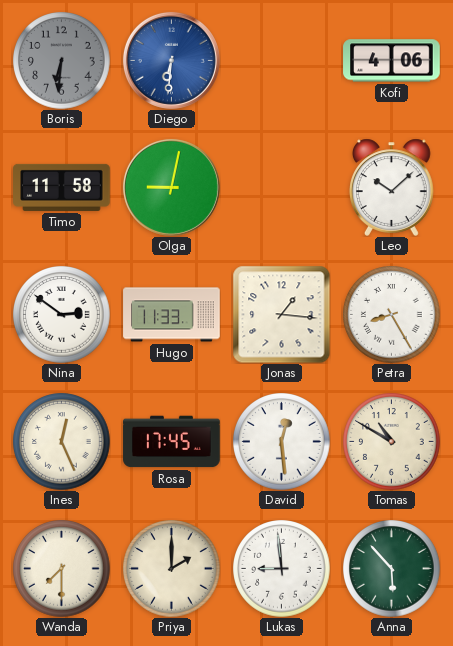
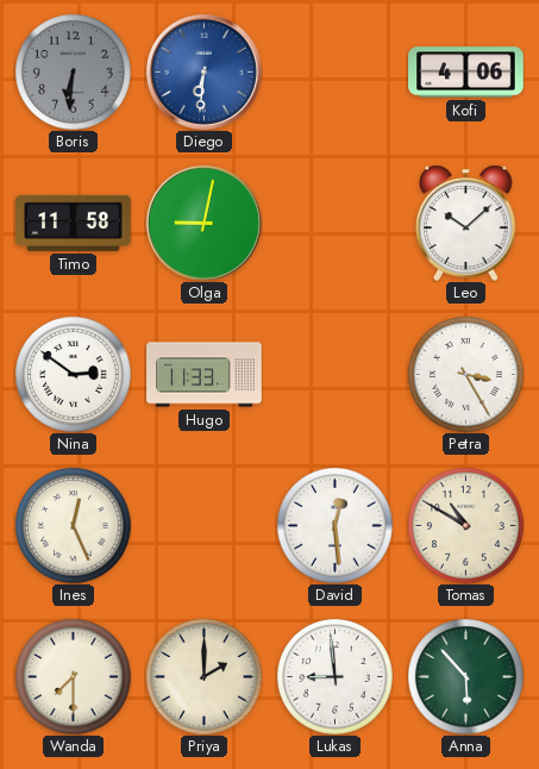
Jonas: 1:16 -> none
Petra: 8:25 -> 3:25
Rosa: 17:45 -> none
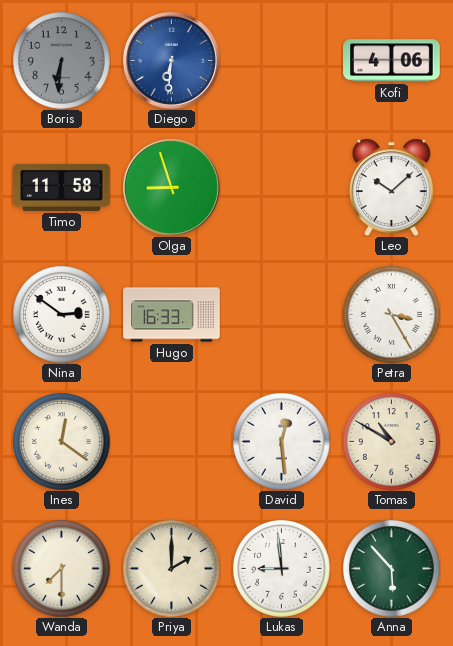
Olga: 9:02 -> 8:57
Hugo: 11:33 -> 16:33
Ines: 12:26 -> 12:21
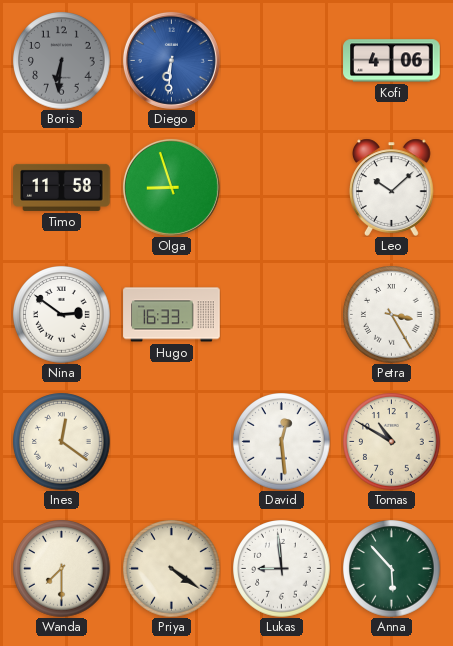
Priya: 2:00 -> 4:21
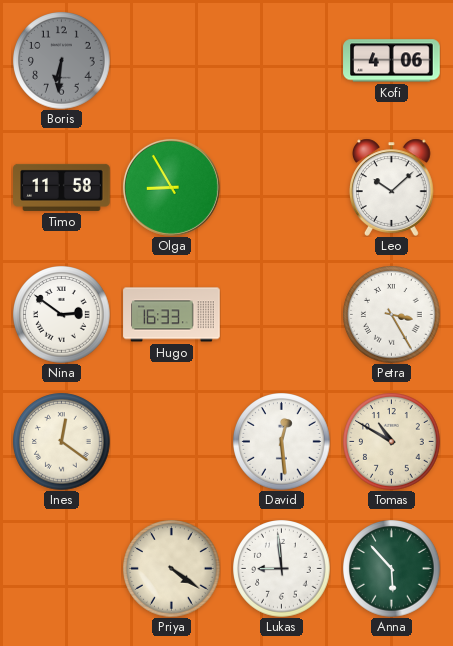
Diego: 6:31 -> none
Olga: 8:57 -> 8:55
Wanda: 7:30 -> none
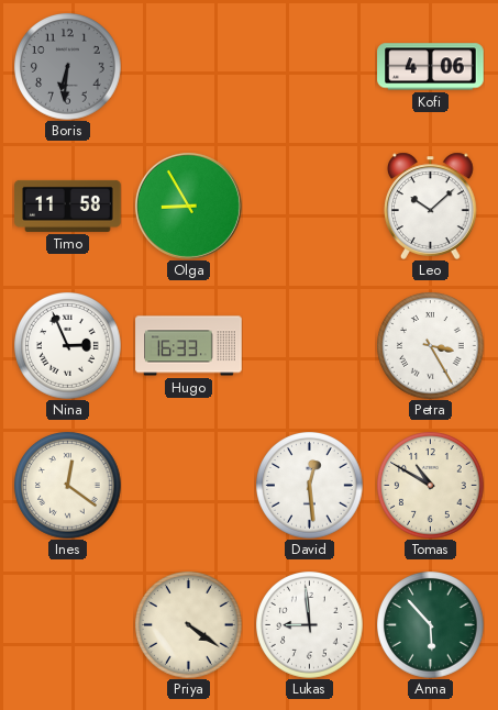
Nina: 2:51 -> 2:56
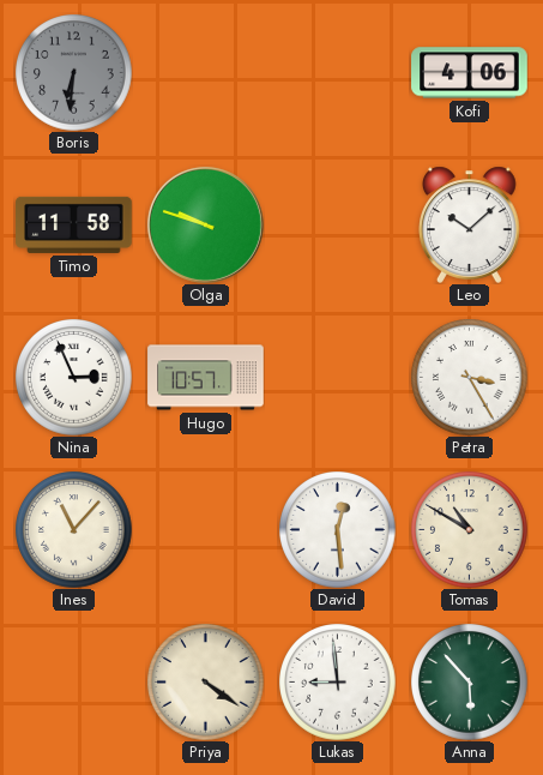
Olga: 8:55 -> 9:48
Hugo: 16:33 -> 10:57
Ines: 12:21 -> 11:07
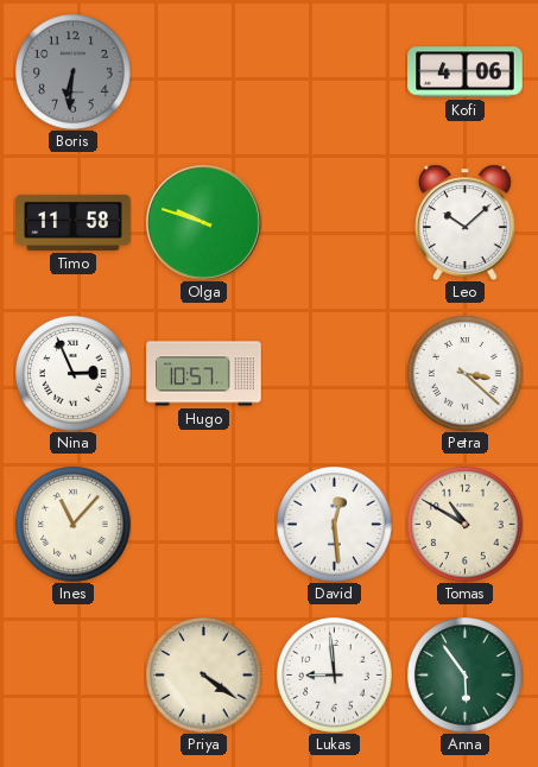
Petra: 3:25 -> 3:22
Anna: 5:53 -> 5:54
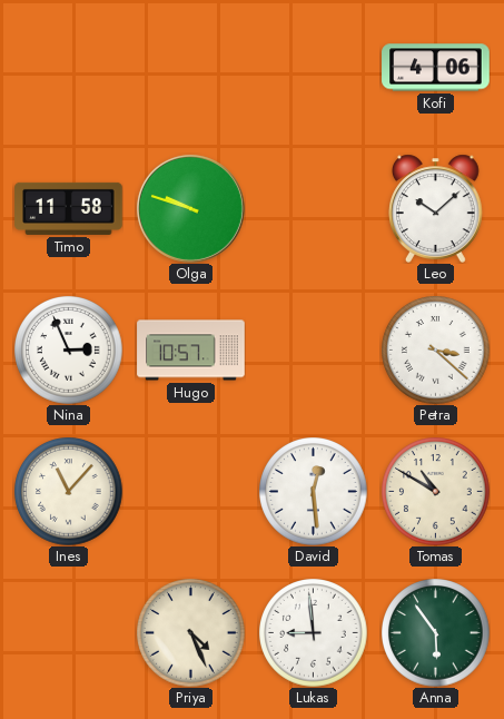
Boris: 6:31 -> none
Priya: 4:21 -> 4:26
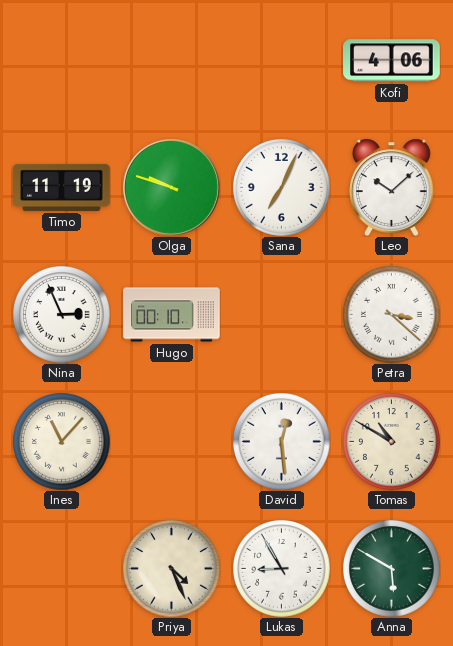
Timo: 11:58 -> 11:19
Sana: none -> 7:04
Hugo: 10:57 -> 00:10
Lukas: 8:59 -> 8:55
Anna: 5:54 -> 5:50
